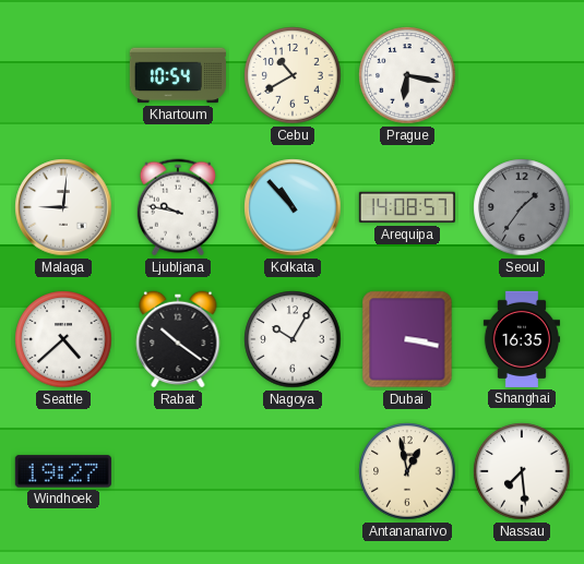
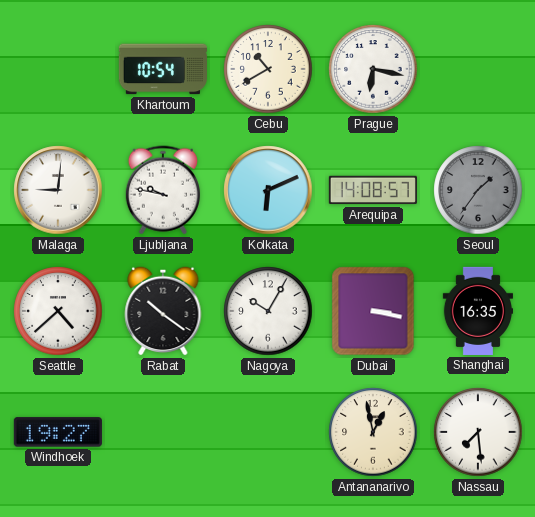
Kolkata: 10:53 -> 6:11
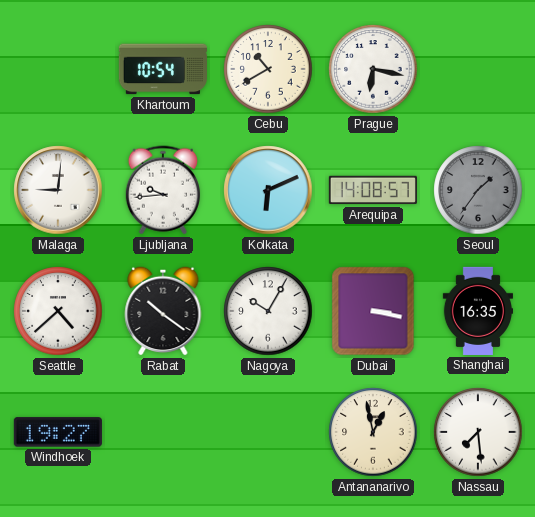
Ljubljana: 9:47 -> 9:44
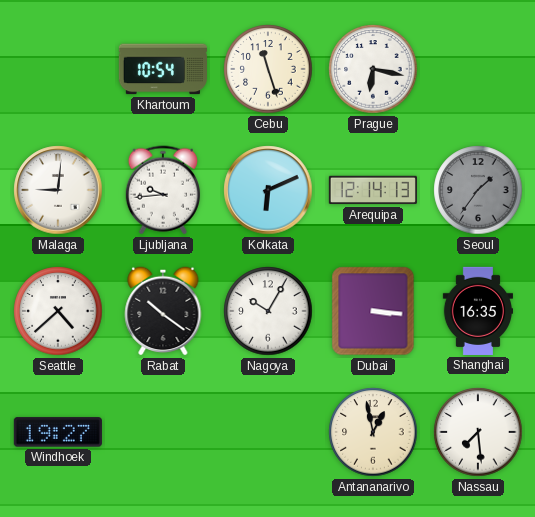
Cebu: 10:40 -> 11:27
Arequipa: 14:08 -> 12:14
Dubai: 3:17 -> 3:16
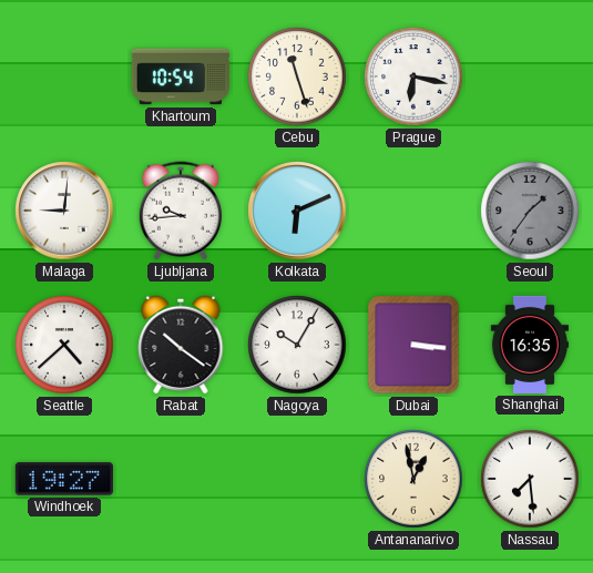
Arequipa: 12:14 -> none
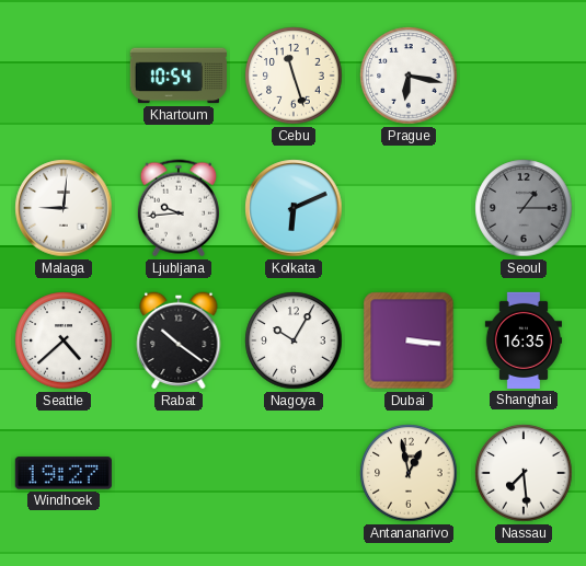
Seoul: 1:36 -> 1:15
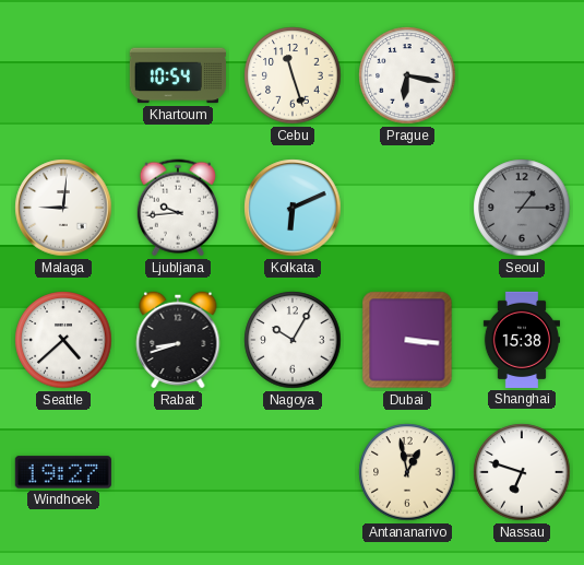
Rabat: 10:21 -> 8:42
Shanghai: 16:35 -> 15:38
Nassau: 7:29 -> 6:48
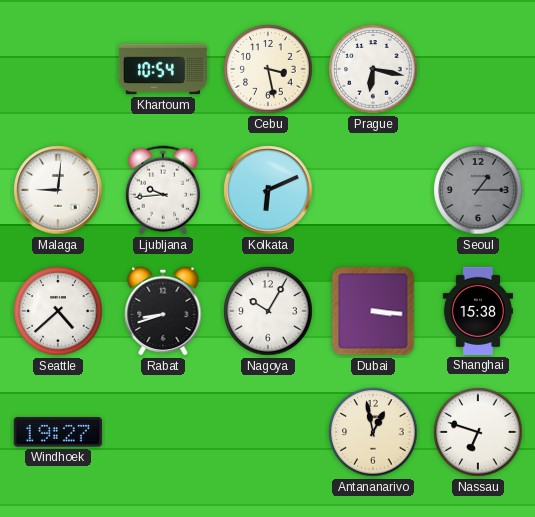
Cebu: 11:27 -> 3:28
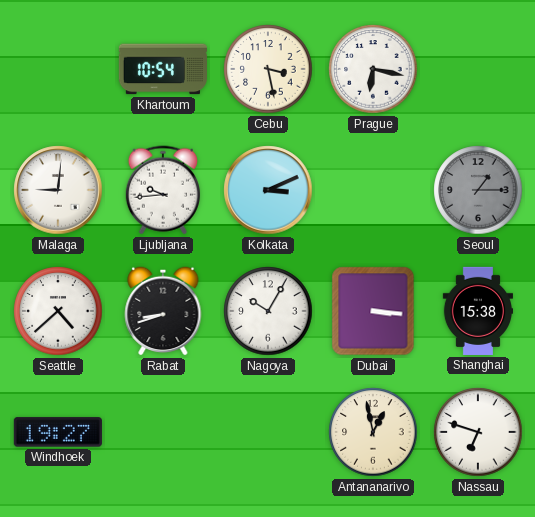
Kolkata: 6:11 -> 3:11
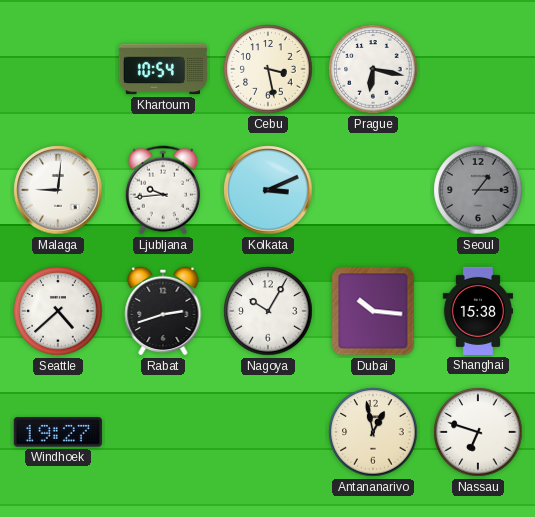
Rabat: 8:42 -> 2:42
Dubai: 3:16 -> 10:16
